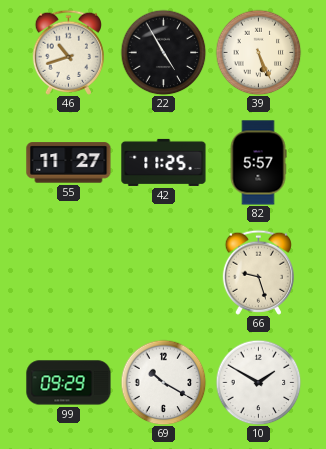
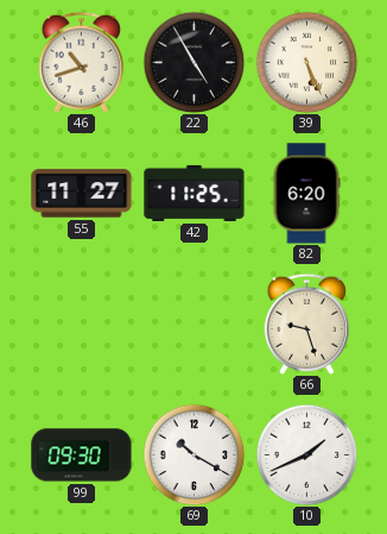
82: 5:57 -> 6:20
99: 09:29 -> 09:30
10: 1:50 -> 1:41
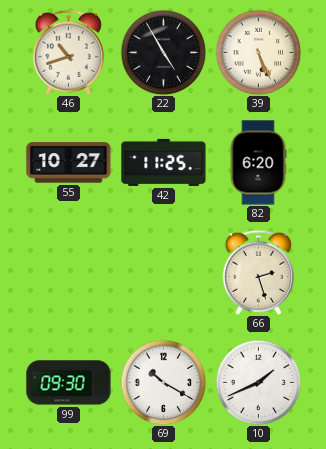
55: 11:27 -> 10:27
66: 9:27 -> 2:27
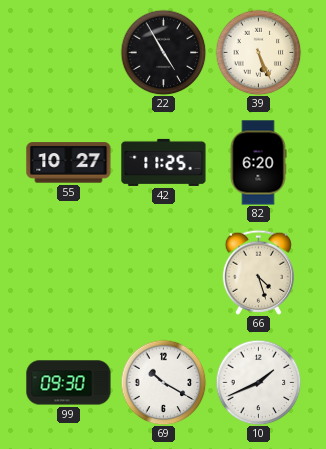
46: 10:42 -> none
66: 2:27 -> 4:27
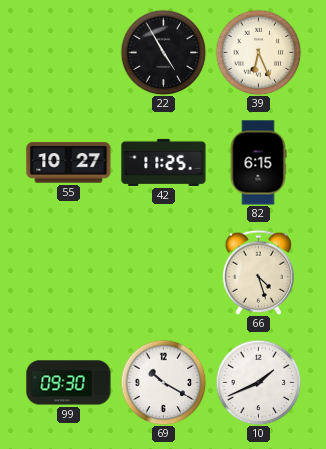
39: 5:26 -> 6:26
82: 6:20 -> 6:15
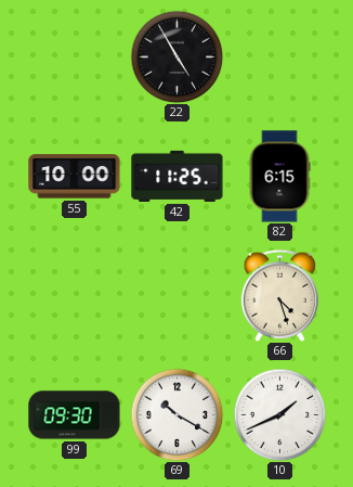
39: 6:26 -> none
55: 10:27 -> 10:00
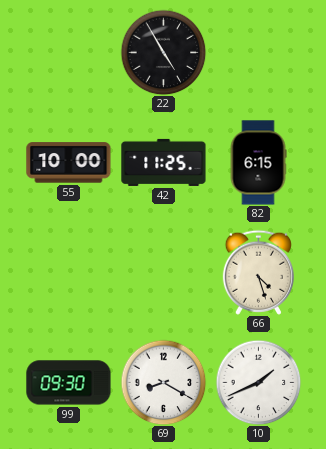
69: 10:20 -> 8:20
